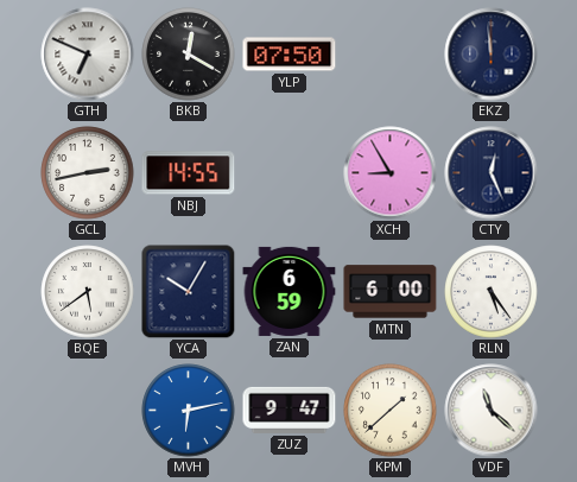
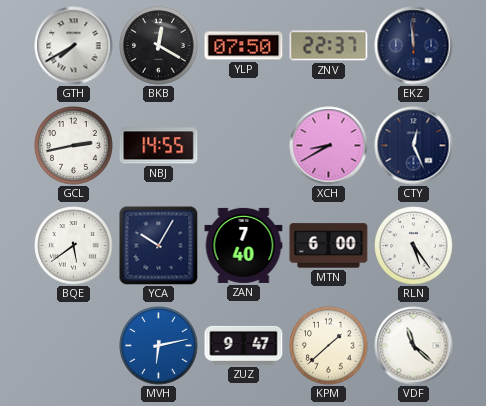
GTH: 6:49 -> 7:40
ZNV: none -> 22:37
XCH: 8:55 -> 8:40
ZAN: 6:59 -> 7:40
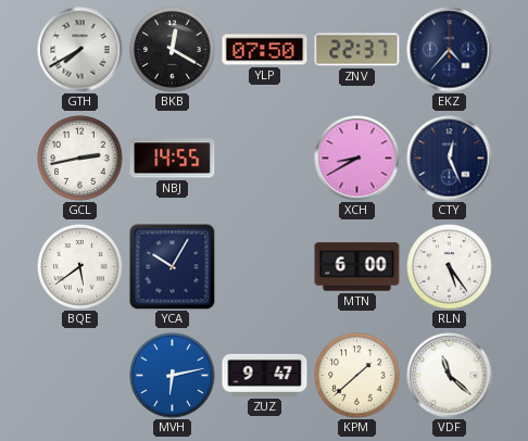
EKZ: 11:59 -> 4:37
ZAN: 7:40 -> none
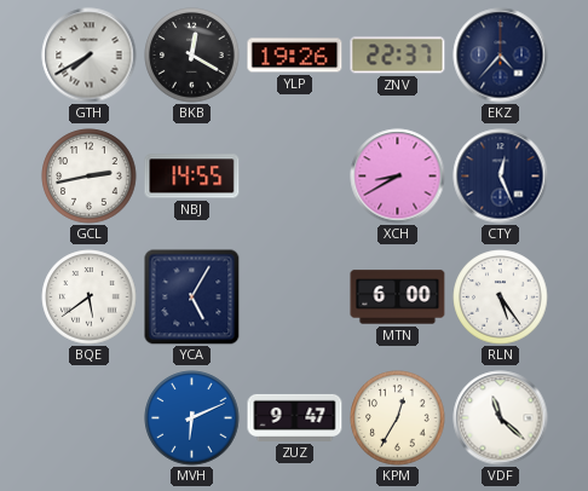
YLP: 07:50 -> 19:26
YCA: 10:05 -> 5:05
MVH: 6:13 -> 6:11
KPM: 1:38 -> 12:35
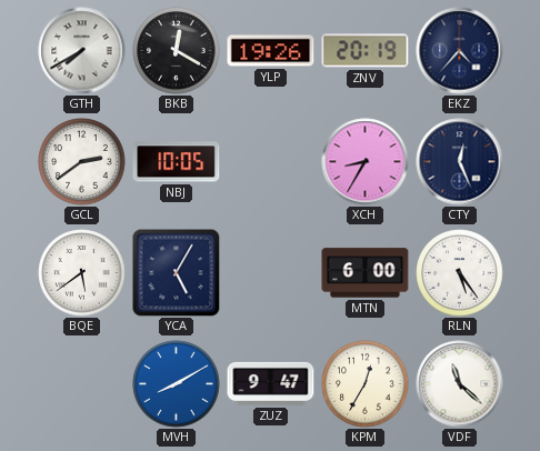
ZNV: 22:37 -> 20:19
GCL: 2:43 -> 2:39
NBJ: 14:55 -> 10:05
XCH: 8:40 -> 8:35
MVH: 6:11 -> 8:10
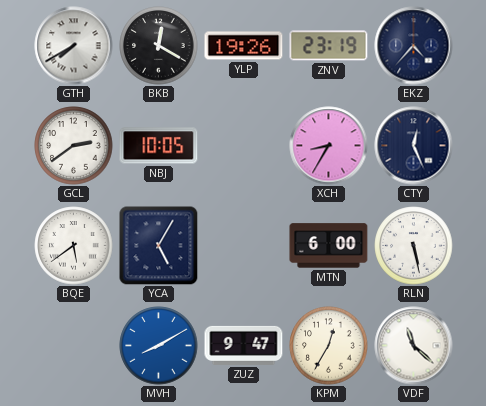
ZNV: 20:19 -> 23:19
RLN: 5:24 -> 5:28
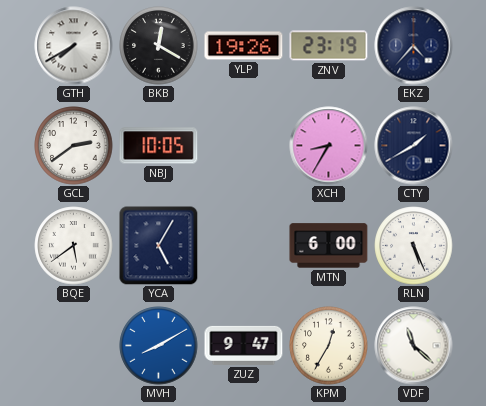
CTY: 12:26 -> 1:40
RLN: 5:28 -> 5:26
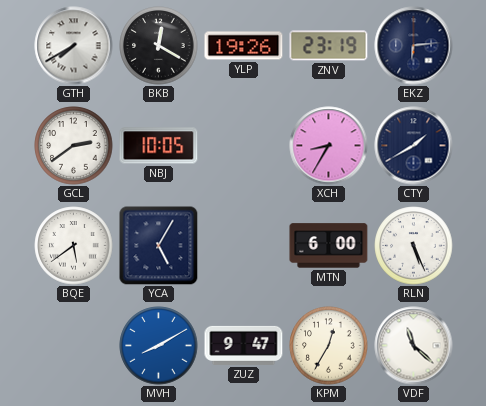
EKZ: 4:37 -> 6:14
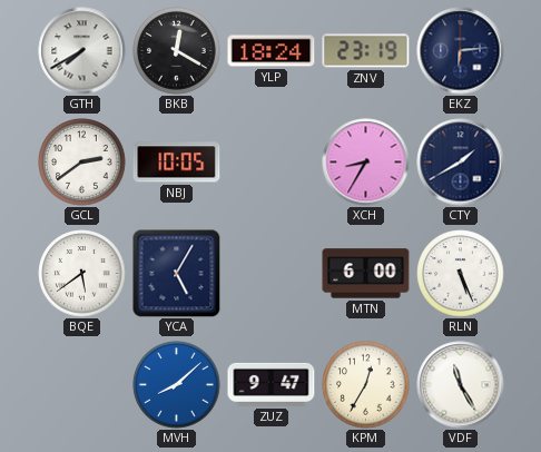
YLP: 19:26 -> 18:24
MVH: 8:10 -> 8:08
VDF: 11:22 -> 11:25
